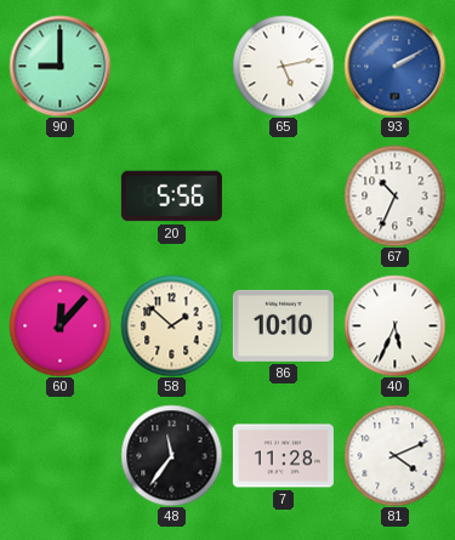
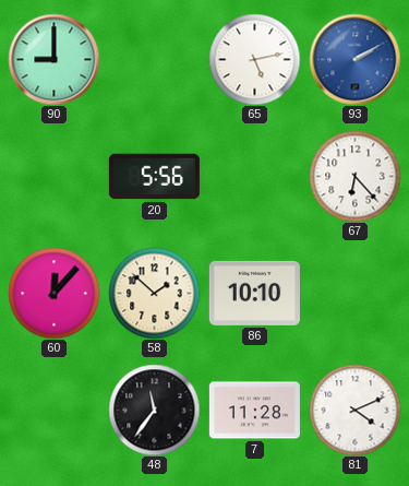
67: 10:34 -> 6:23
40: 5:34 -> none
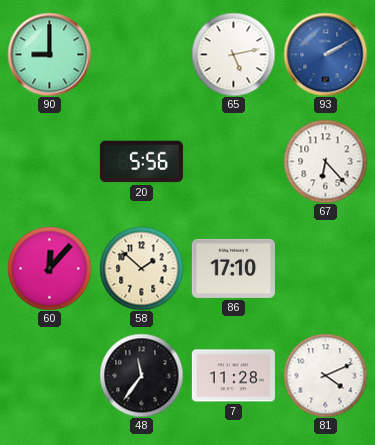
86: 10:10 -> 17:10
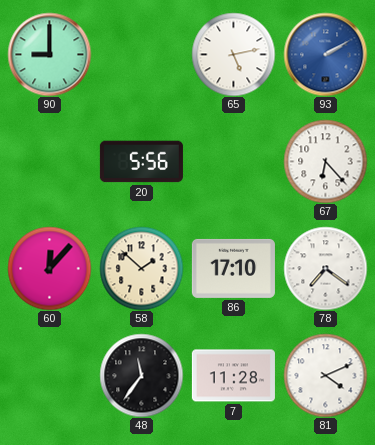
78: none -> 7:21
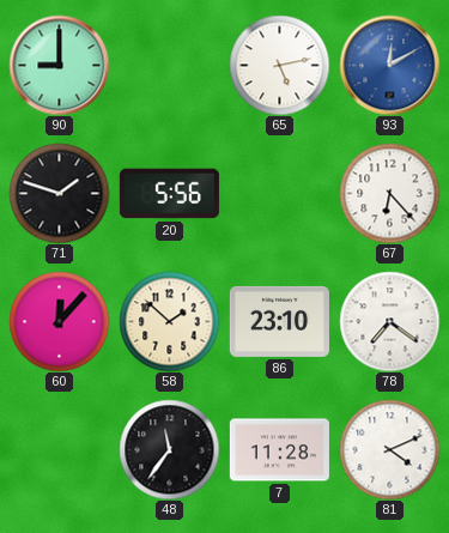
93: 2:10 -> 12:10
71: none -> 1:48
86: 17:10 -> 23:10
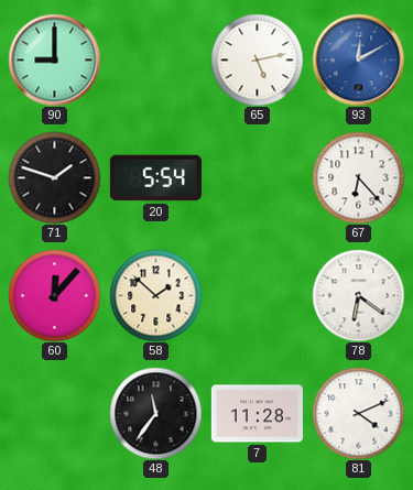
20: 5:56 -> 5:54
86: 23:10 -> none
78: 7:21 -> 6:21
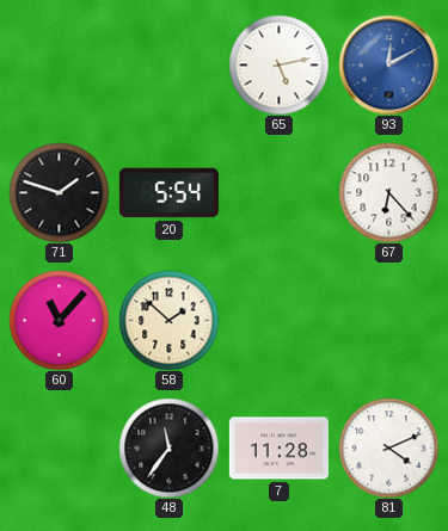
90: 9:00 -> none
60: 12:07 -> 11:07
78: 6:21 -> none
